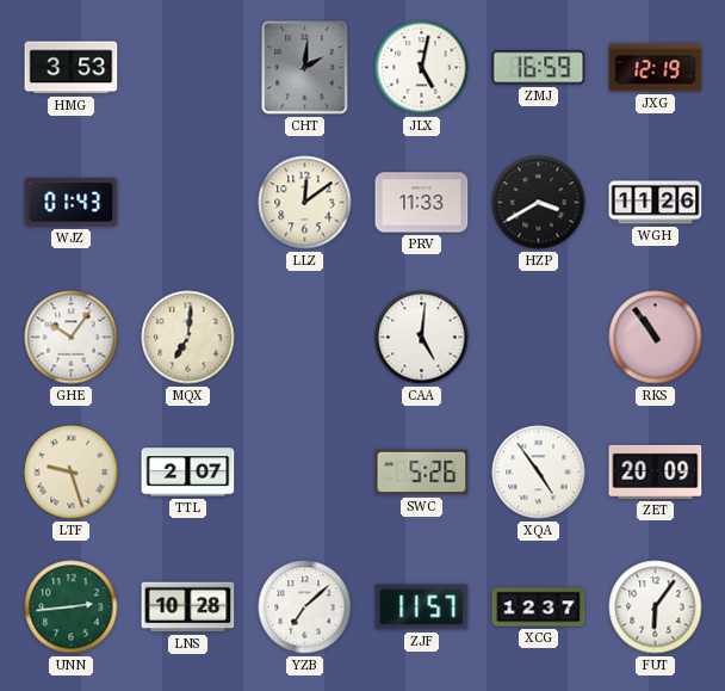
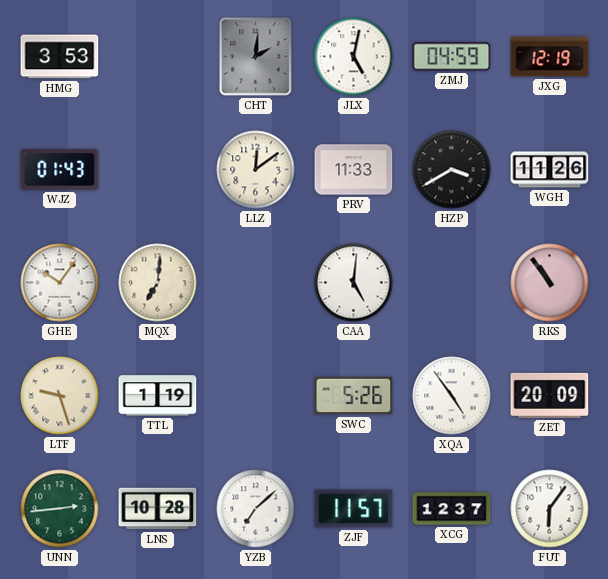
ZMJ: 16:59 -> 04:59
TTL: 2:07 -> 1:19
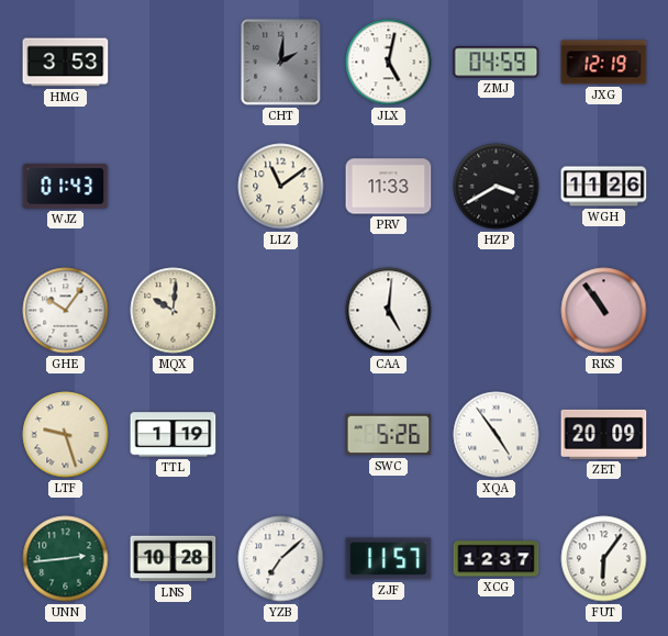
LLZ: 12:09 -> 11:09
MQX: 7:01 -> 10:01
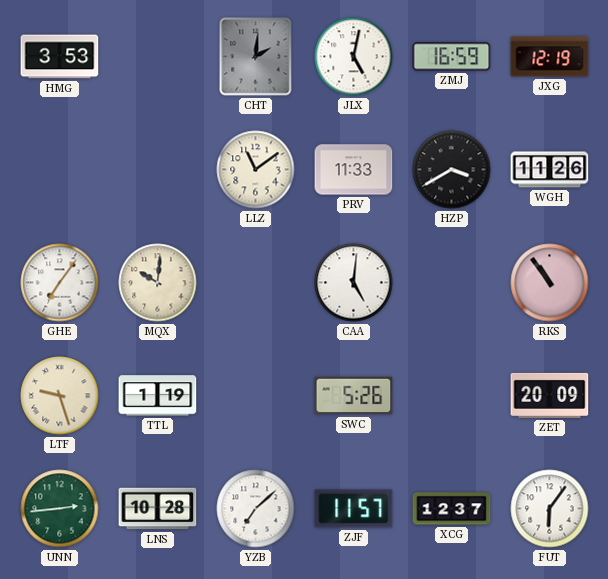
ZMJ: 04:59 -> 16:59
WJZ: 01:43 -> none
GHE: 10:06 -> 7:06
XQA: 4:54 -> none
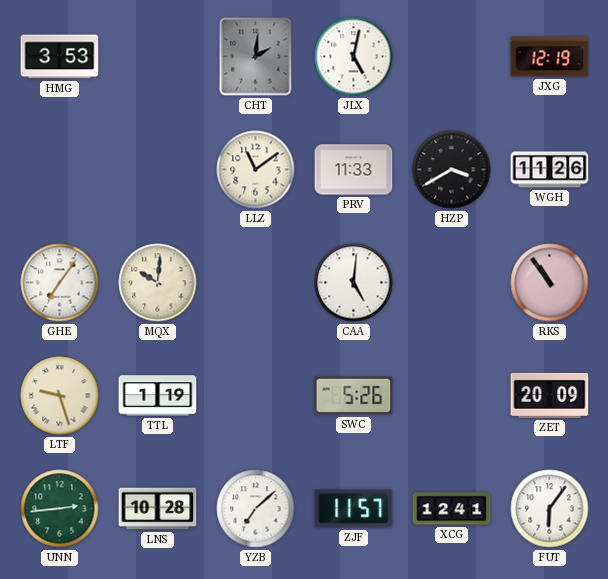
ZMJ: 16:59 -> none
XCG: 12:37 -> 12:41
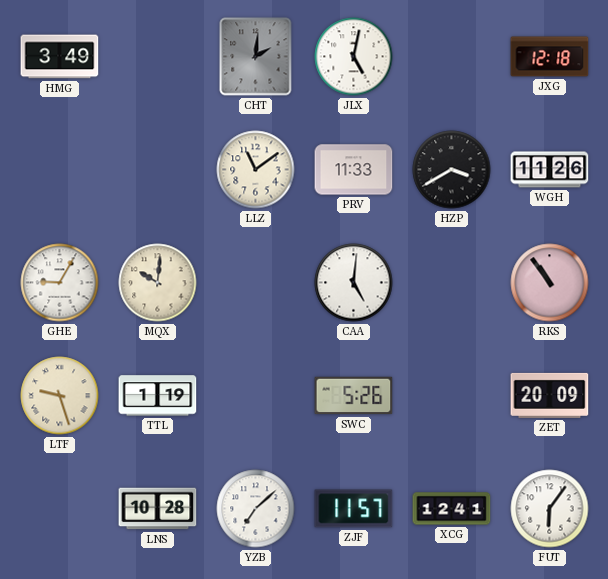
HMG: 3:53 -> 3:49
JXG: 12:19 -> 12:18
GHE: 7:06 -> 9:05
UNN: 2:44 -> none
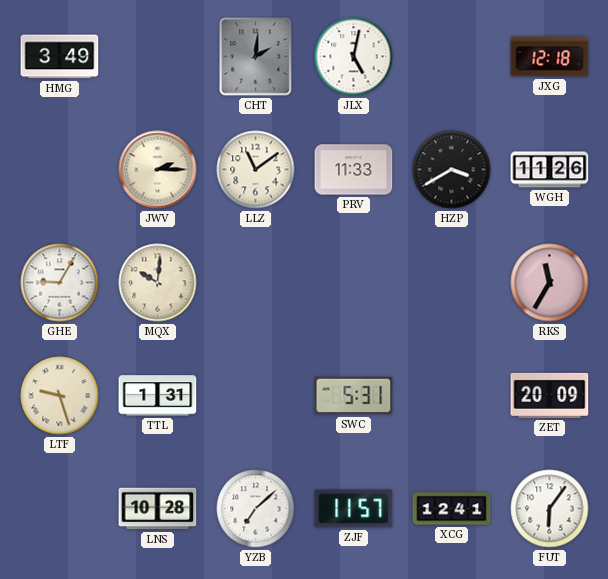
JWV: none -> 2:15
CAA: 5:01 -> none
RKS: 10:54 -> 11:35
TTL: 1:19 -> 1:31
SWC: 5:26 -> 5:31
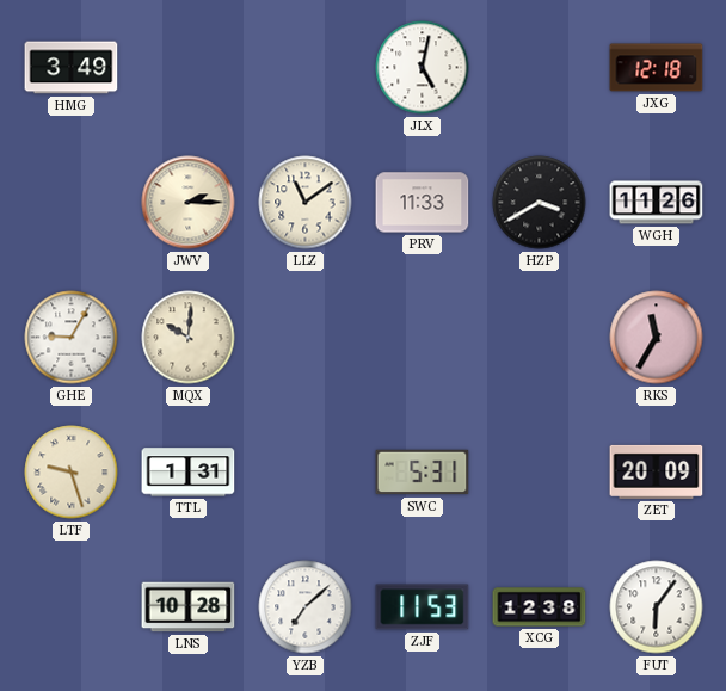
CHT: 2:01 -> none
ZJF: 11:57 -> 11:53
XCG: 12:41 -> 12:38
